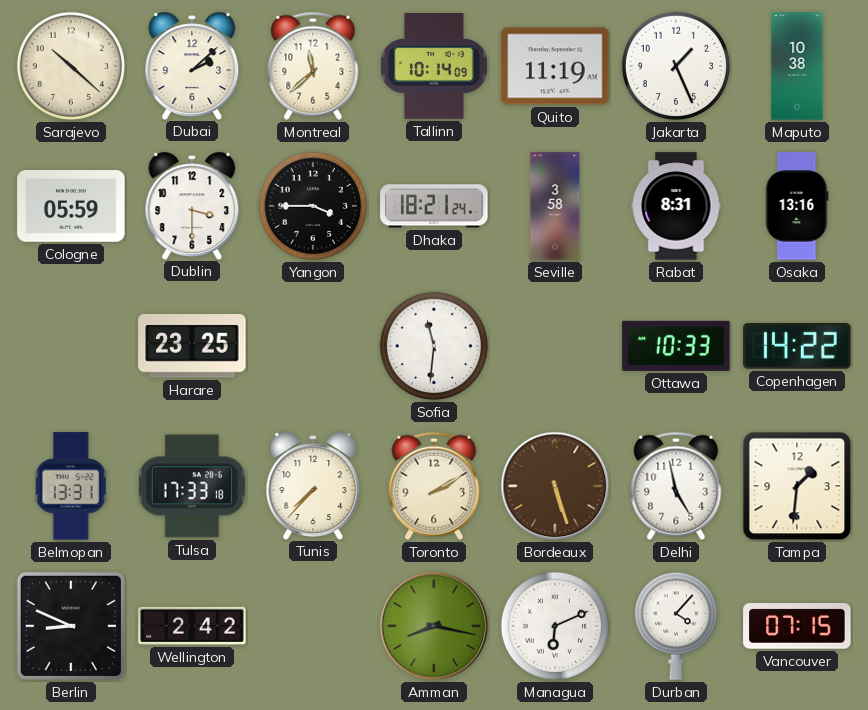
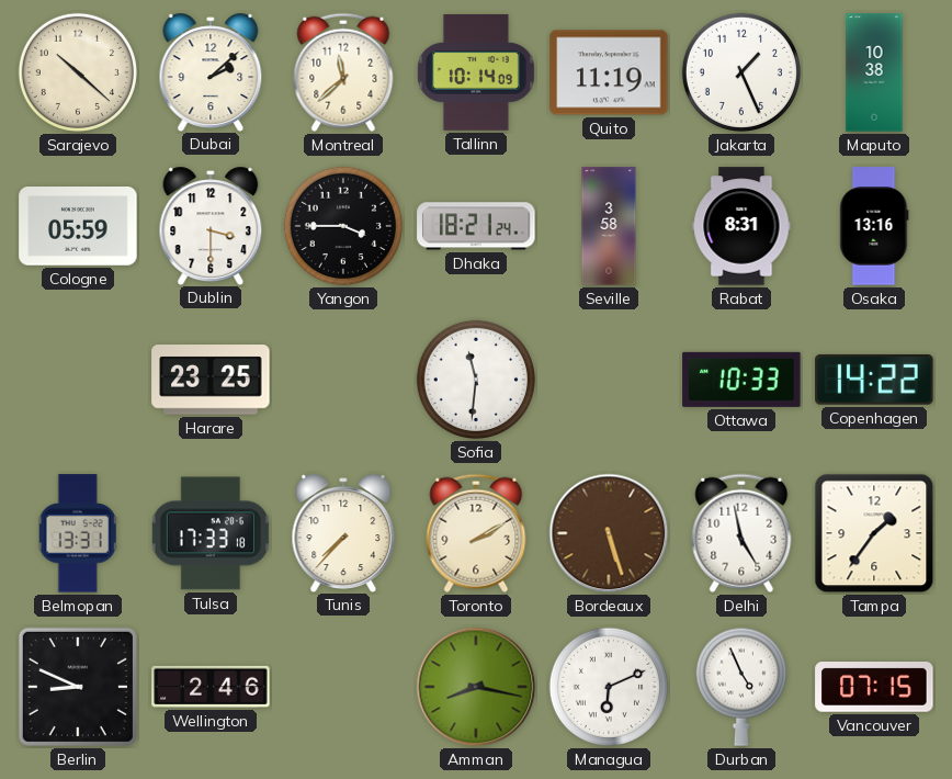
Tampa: 1:31 -> 1:36
Wellington: 2:42 -> 2:46
Durban: 4:07 -> 4:56
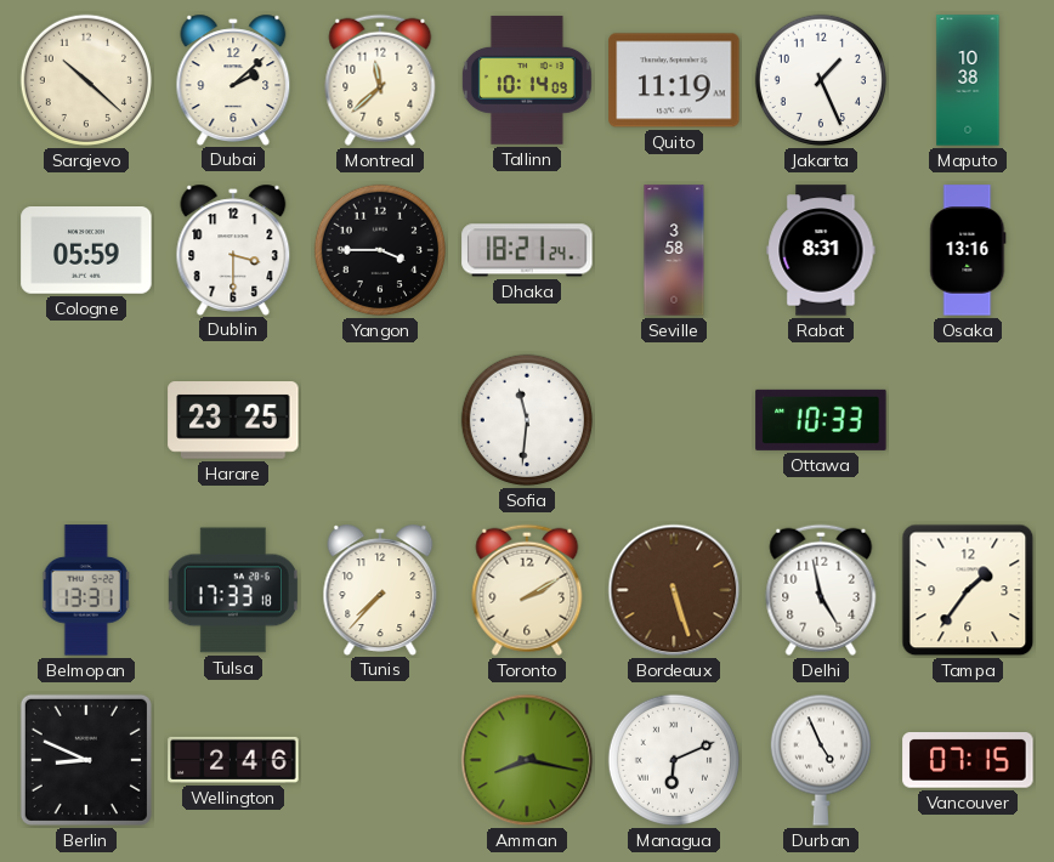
Copenhagen: 14:22 -> none
